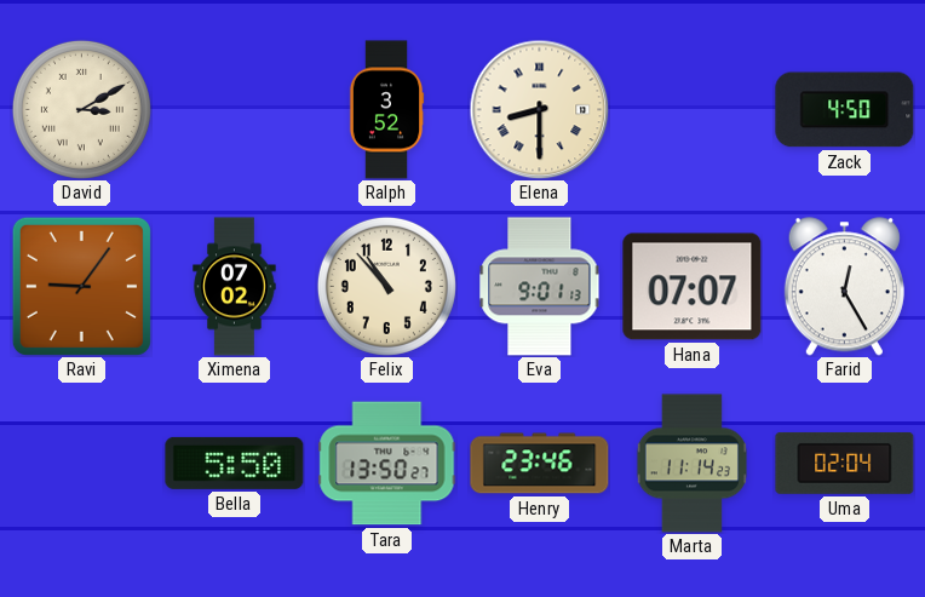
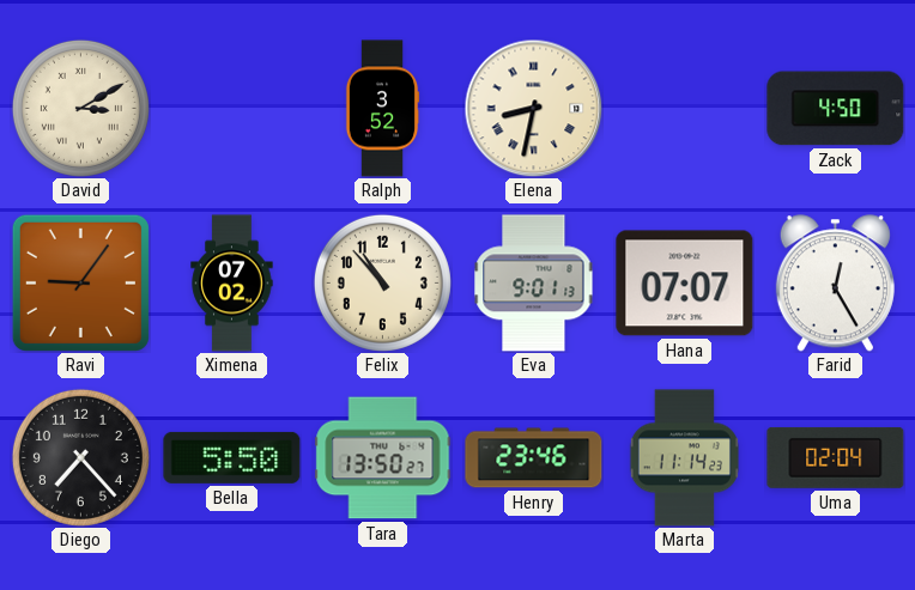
Elena: 8:30 -> 8:32
Diego: none -> 7:23
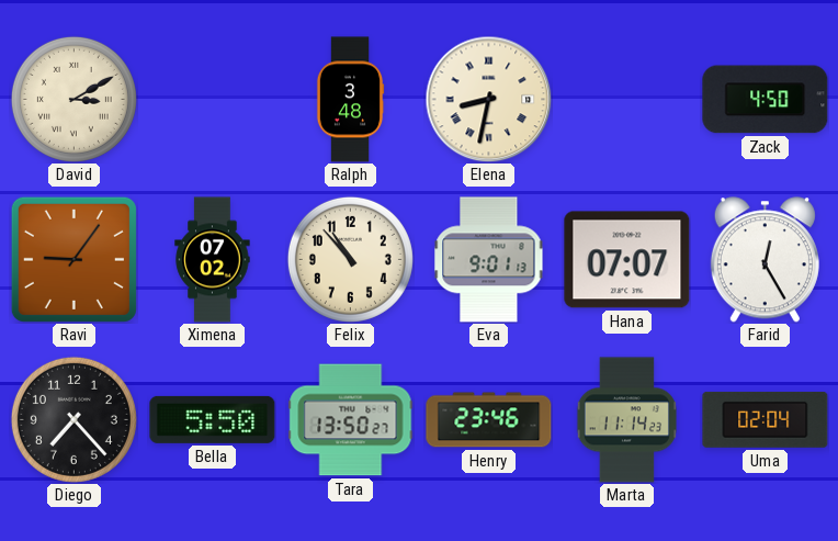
Ralph: 3:52 -> 3:48
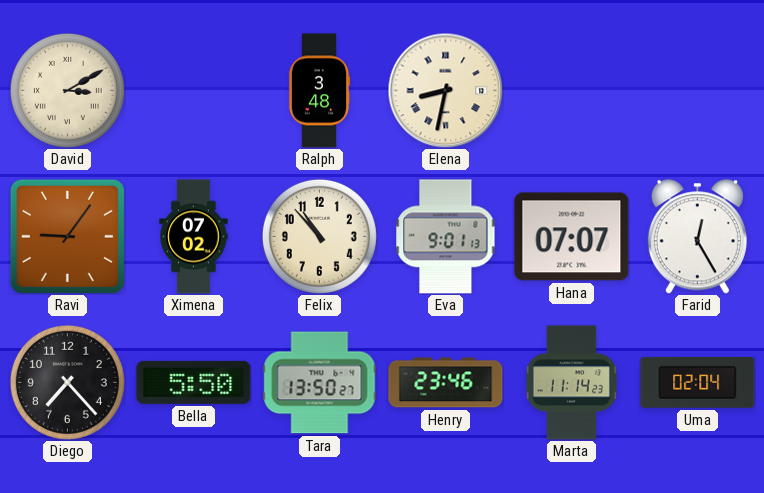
Zack: 4:50 -> none
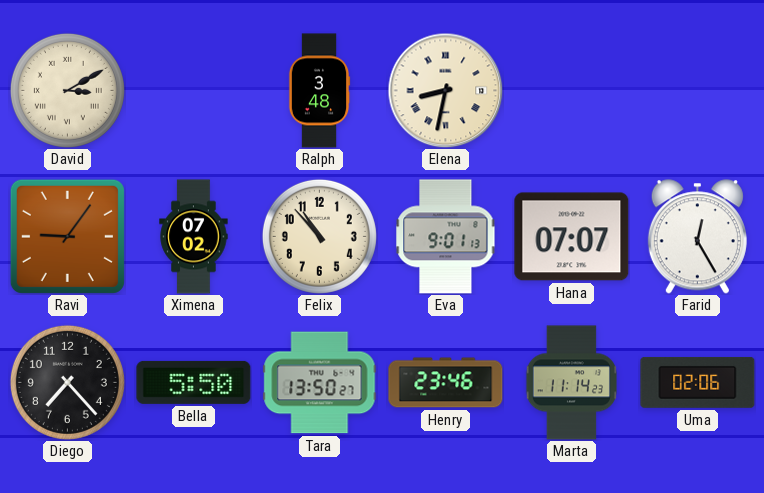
Uma: 02:04 -> 02:06
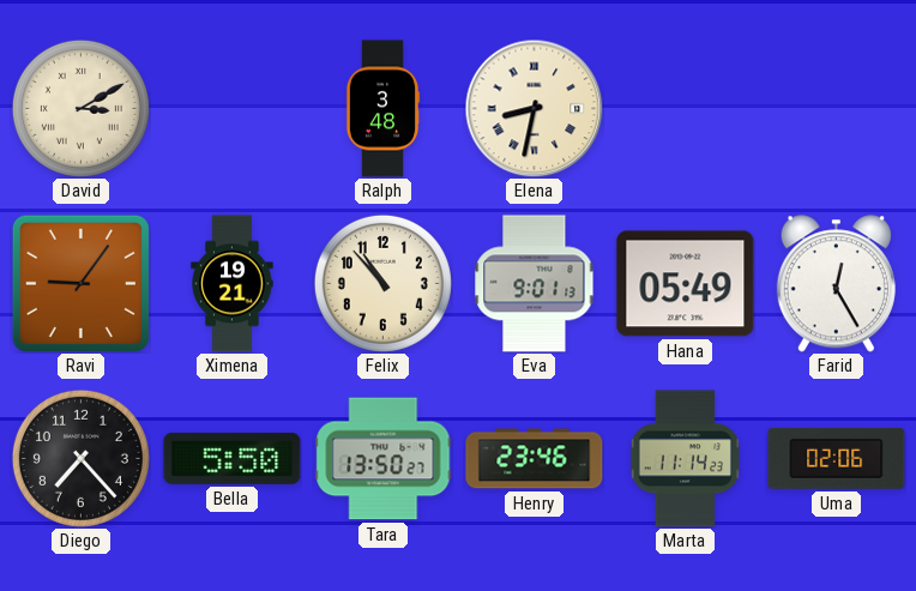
Ximena: 07:02 -> 19:21
Hana: 07:07 -> 05:49
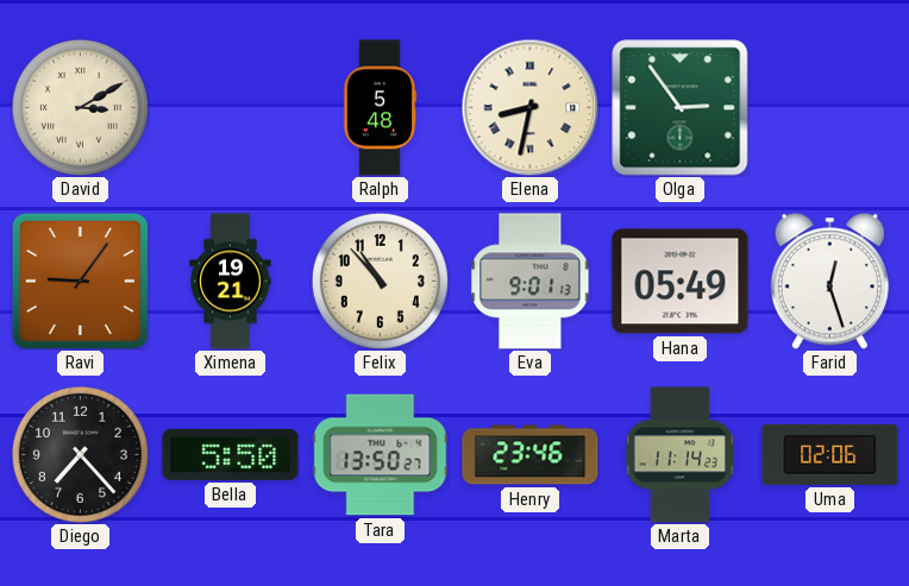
Ralph: 3:48 -> 5:48
Olga: none -> 2:54
Farid: 12:25 -> 12:27
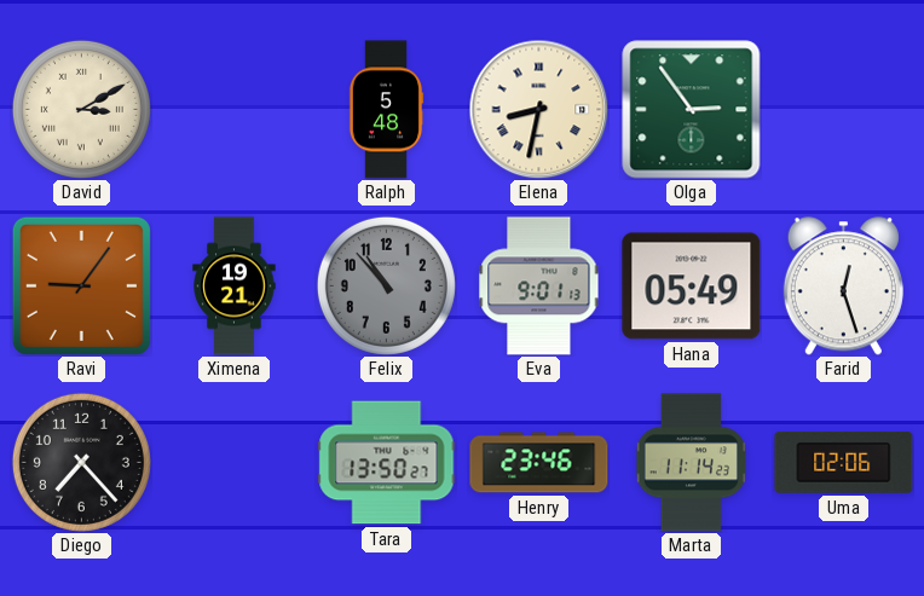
Felix dial: cream -> grey
Bella: 5:50 -> none
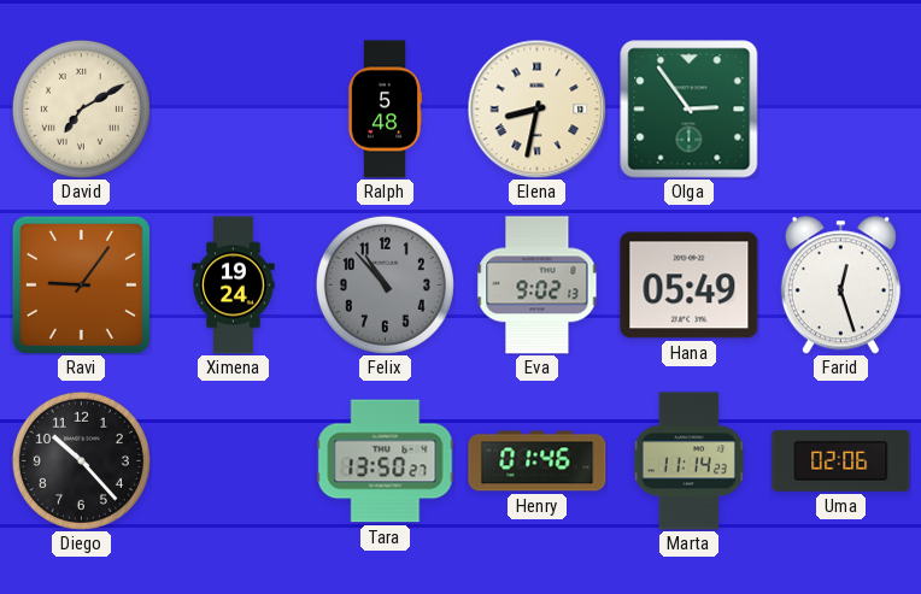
David: 3:10 -> 7:10
Ximena: 19:21 -> 19:24
Eva: 9:01 -> 9:02
Diego: 7:23 -> 10:23
Henry: 23:46 -> 01:46
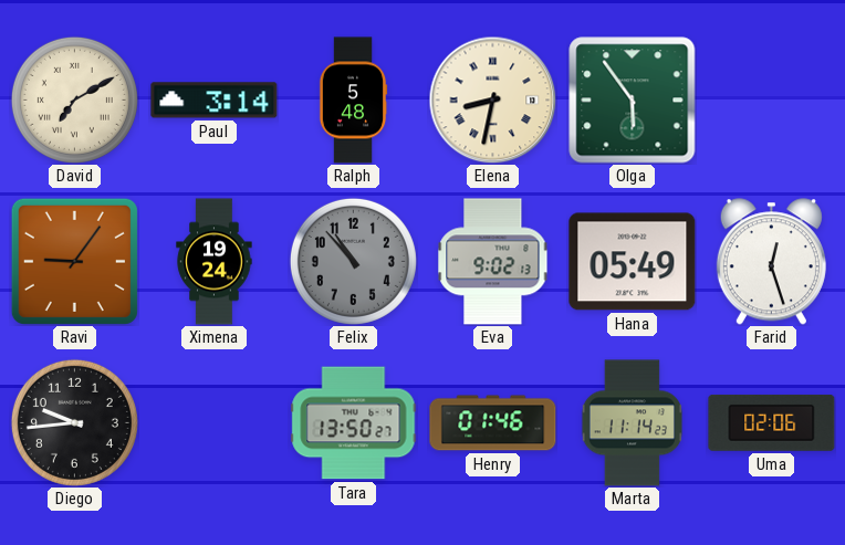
Paul: none -> 3:14
Olga: 2:54 -> 5:54
Diego: 10:23 -> 9:44
